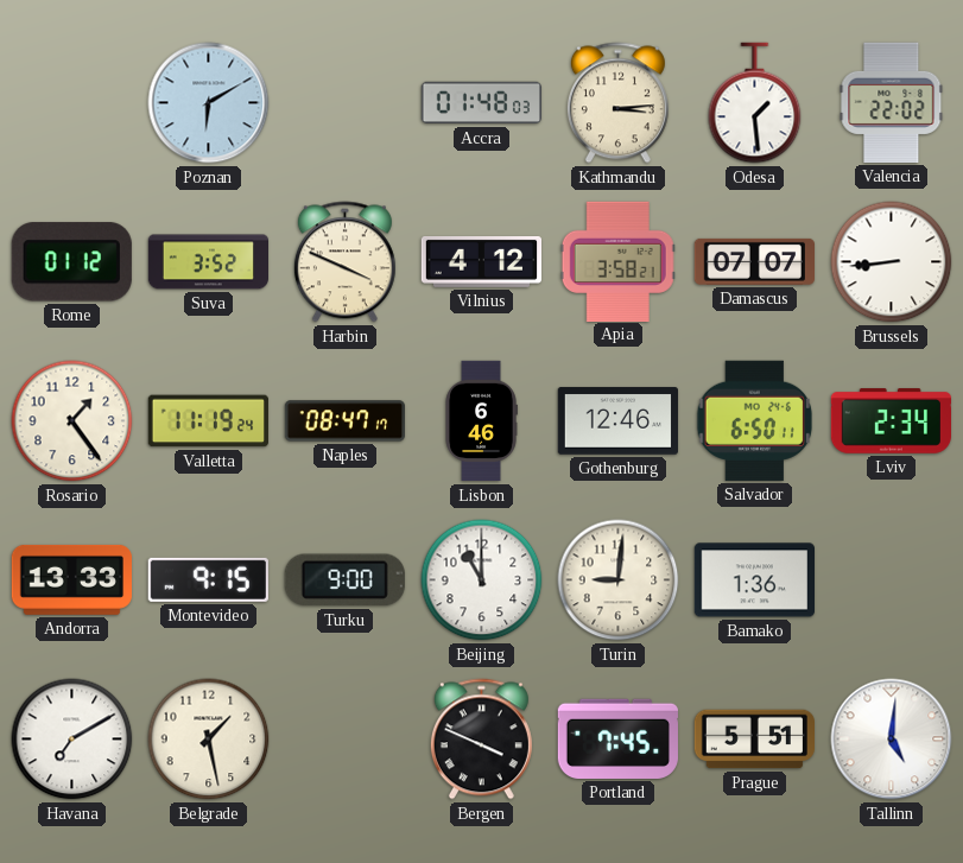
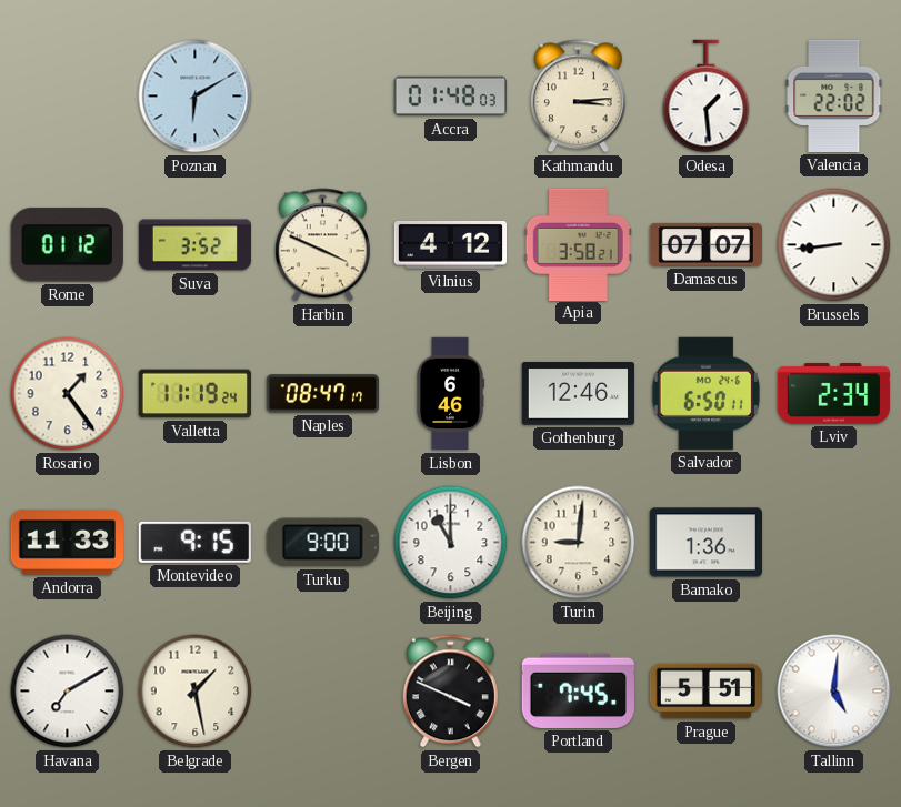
Andorra: 13:33 -> 11:33
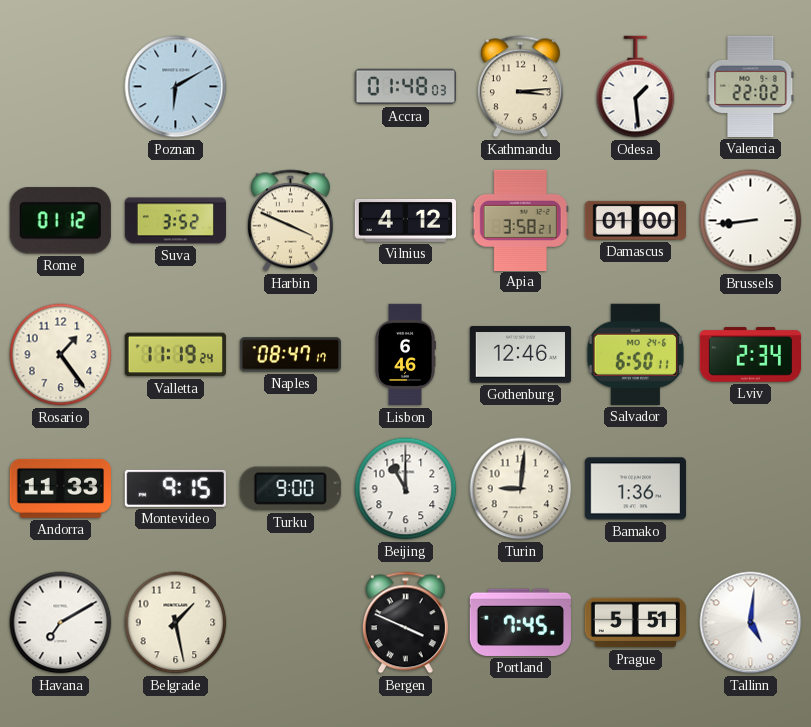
Damascus: 07:07 -> 01:00
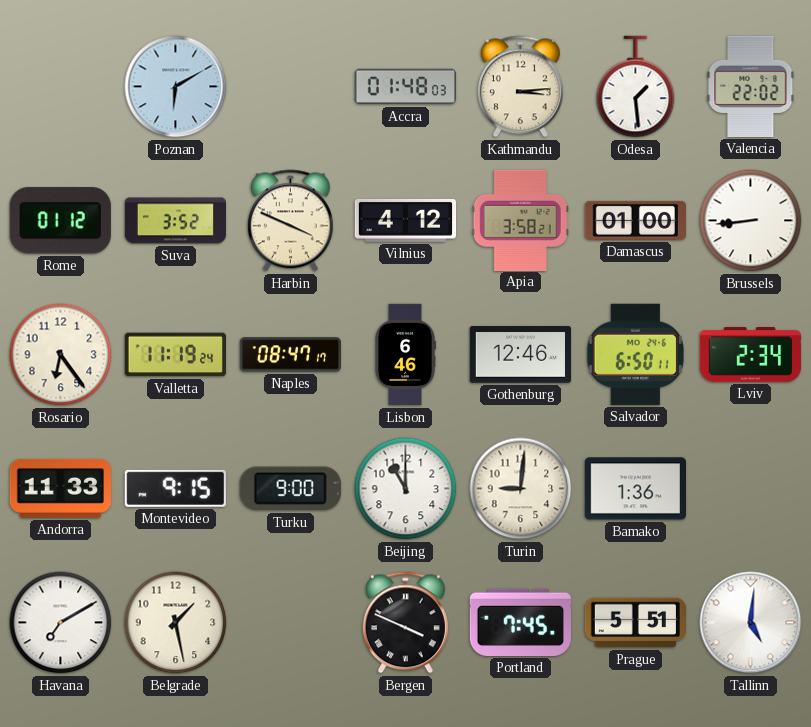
Rosario: 1:24 -> 6:24
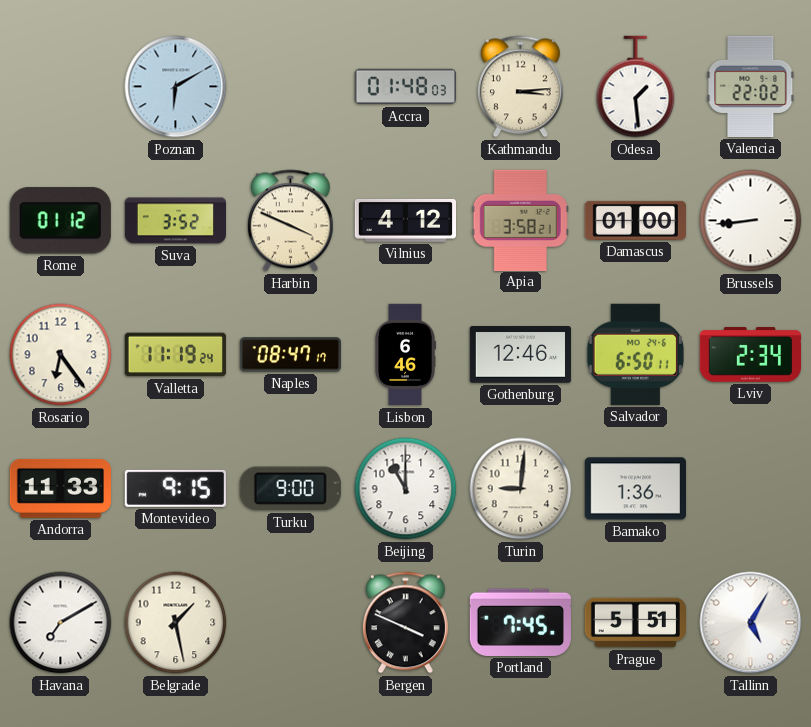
Tallinn: 5:01 -> 5:05
